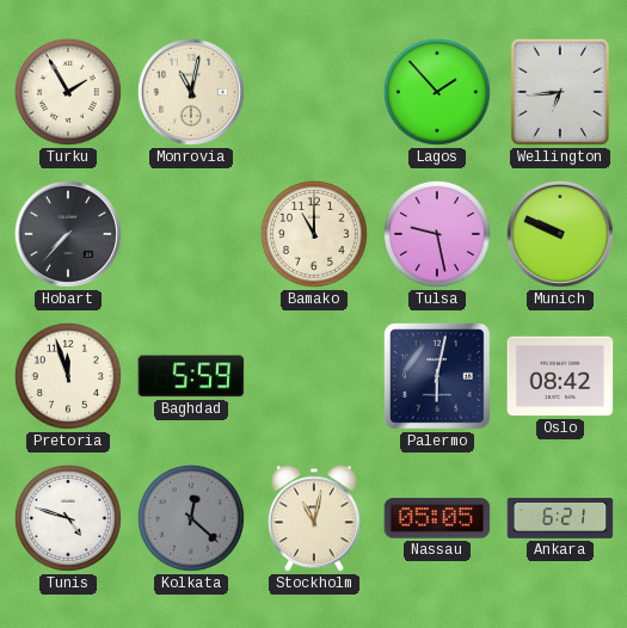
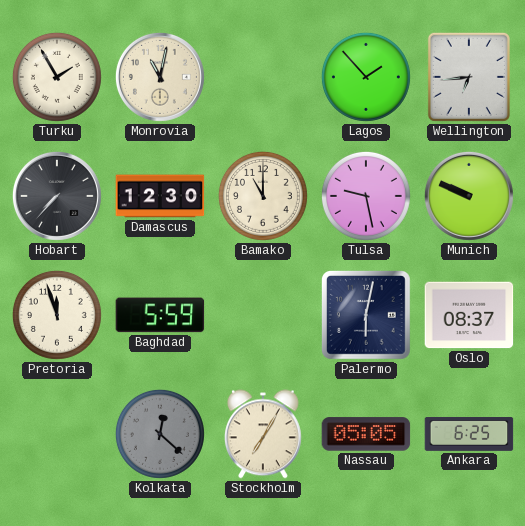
Damascus: none -> 12:30
Oslo: 08:42 -> 08:37
Tunis: 4:48 -> none
Stockholm: 11:02 -> 7:05
Ankara: 6:21 -> 6:25
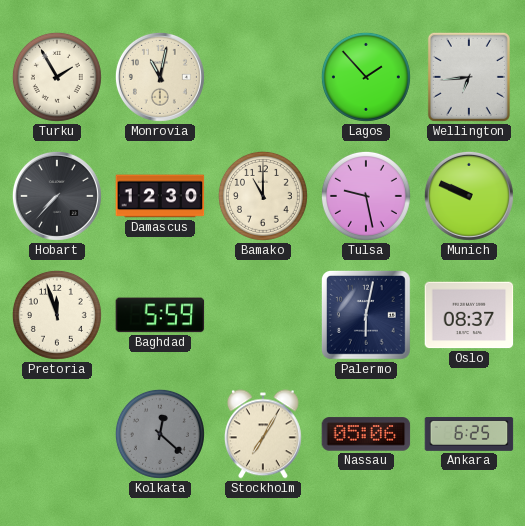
Nassau: 05:05 -> 05:06
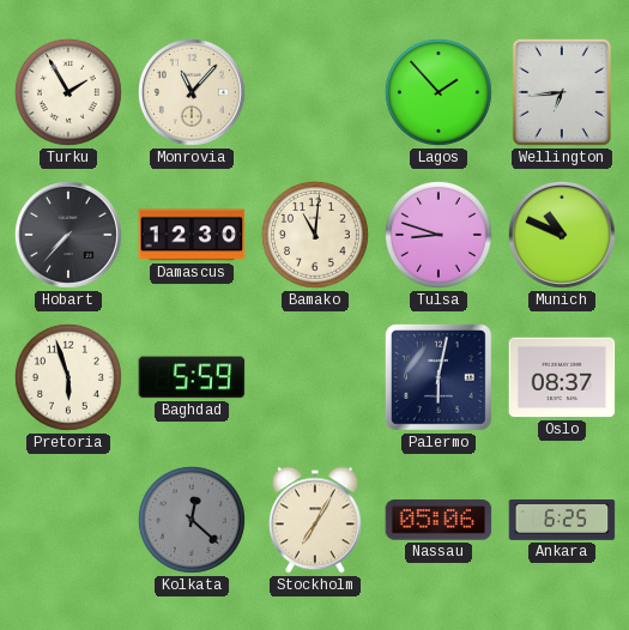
Monrovia: 11:02 -> 11:07
Bamako: 11:00 -> 11:01
Tulsa: 9:28 -> 8:48
Munich: 9:49 -> 10:49
Pretoria: 11:57 -> 5:57
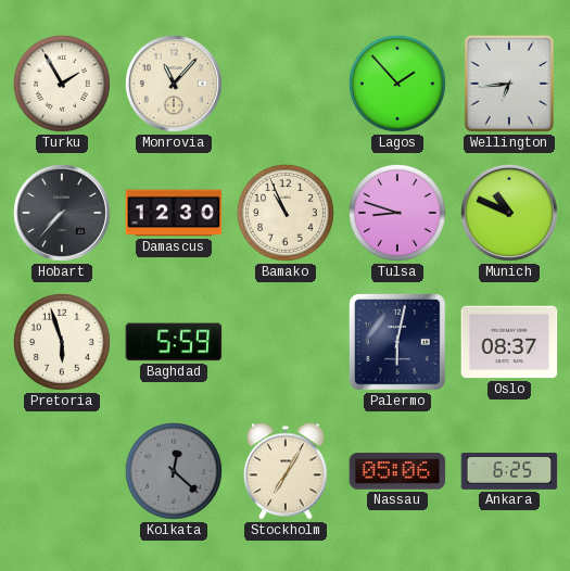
Bamako: 11:01 -> 10:56
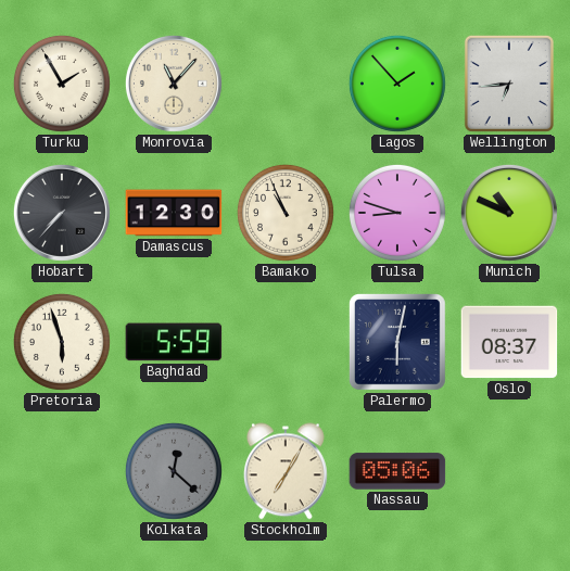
Ankara: 6:25 -> none
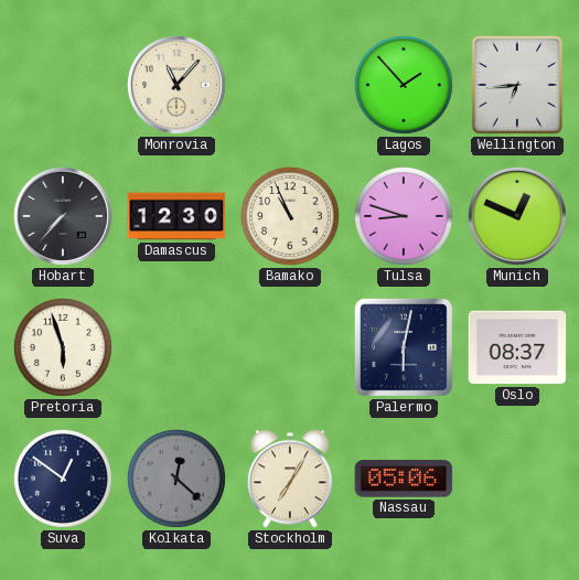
Turku: 1:55 -> none
Munich: 10:49 -> 12:49
Baghdad: 5:59 -> none
Suva: none -> 12:51
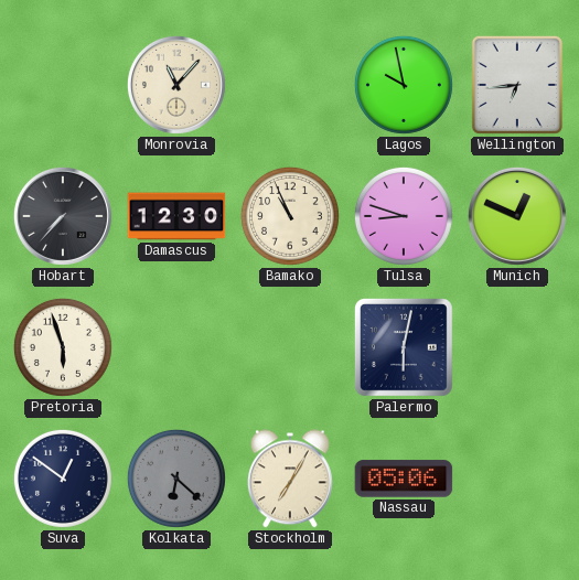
Lagos: 1:53 -> 9:58
Oslo: 08:37 -> none
Kolkata: 12:22 -> 6:22
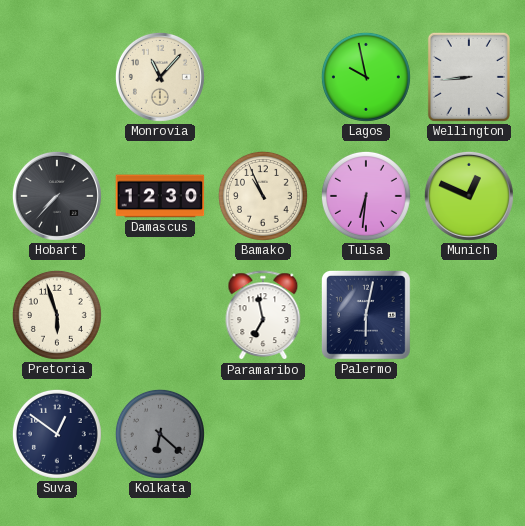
Wellington: 6:44 -> 8:44
Tulsa: 8:48 -> 6:31
Paramaribo: none -> 6:58
Stockholm: 7:05 -> none
Nassau: 05:06 -> none
